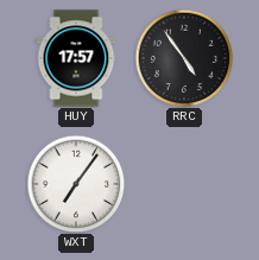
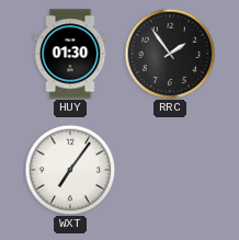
HUY: 17:57 -> 01:30
RRC: 4:54 -> 1:54
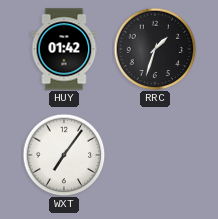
HUY: 01:30 -> 01:42
RRC: 1:54 -> 1:33
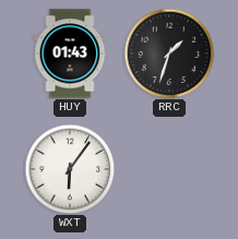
HUY: 01:42 -> 01:43
WXT: 7:06 -> 6:06
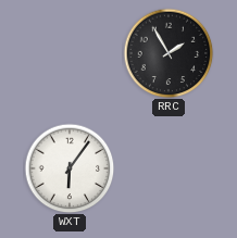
HUY: 01:43 -> none
RRC: 1:33 -> 1:55
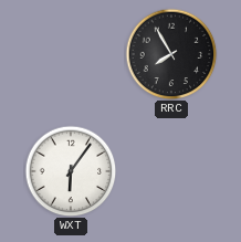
RRC: 1:55 -> 7:55
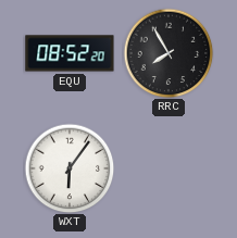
EQU: none -> 08:52
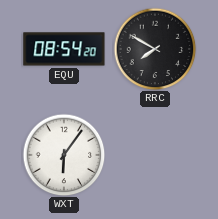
EQU: 08:52 -> 08:54
RRC: 7:55 -> 7:50
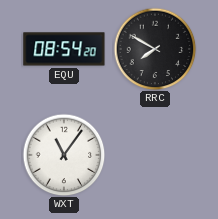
WXT: 6:06 -> 11:06
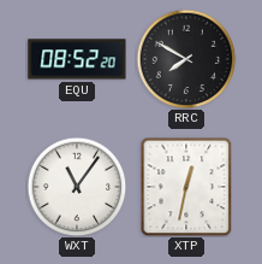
EQU: 08:54 -> 08:52
XTP: none -> 12:32
